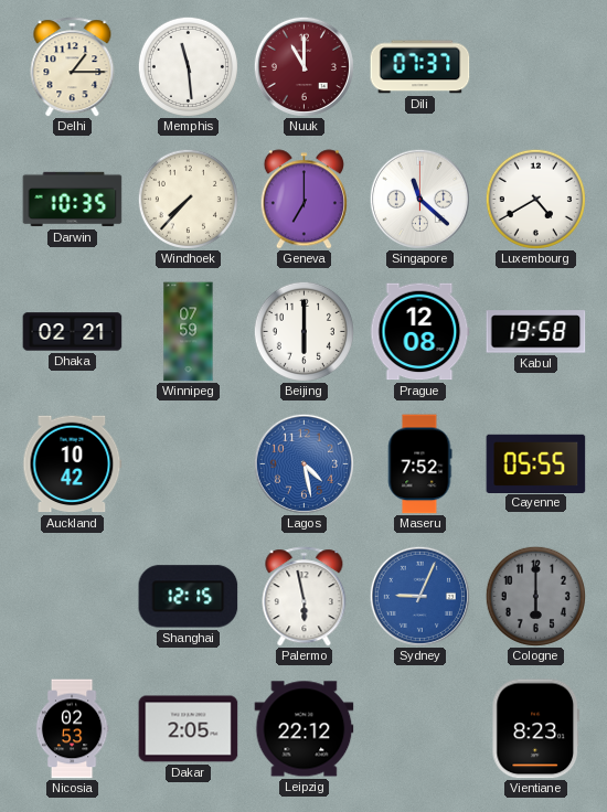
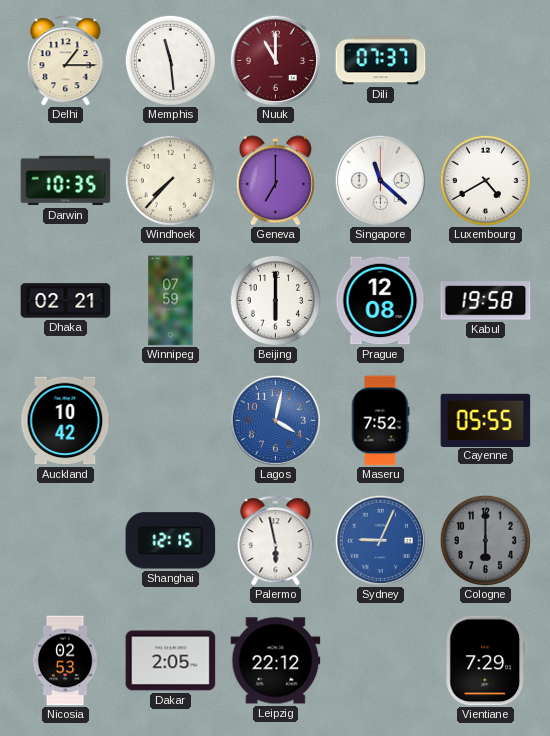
Lagos: 4:28 -> 4:02
Vientiane: 8:23 -> 7:29
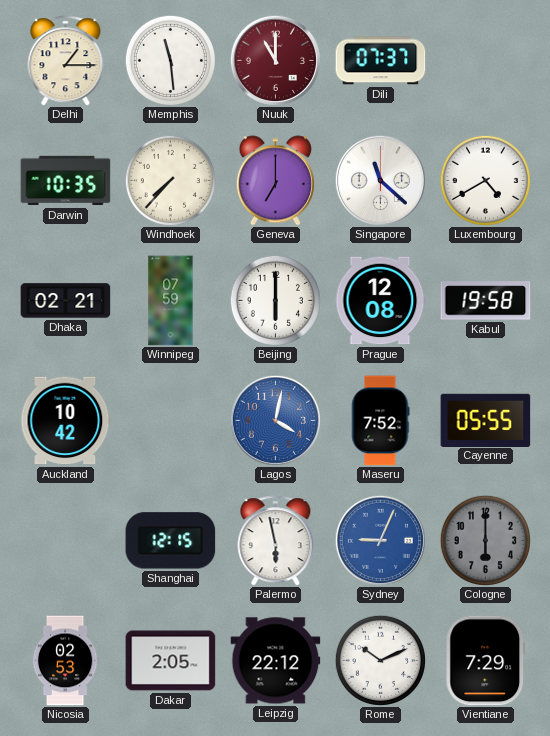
Rome: none -> 10:11
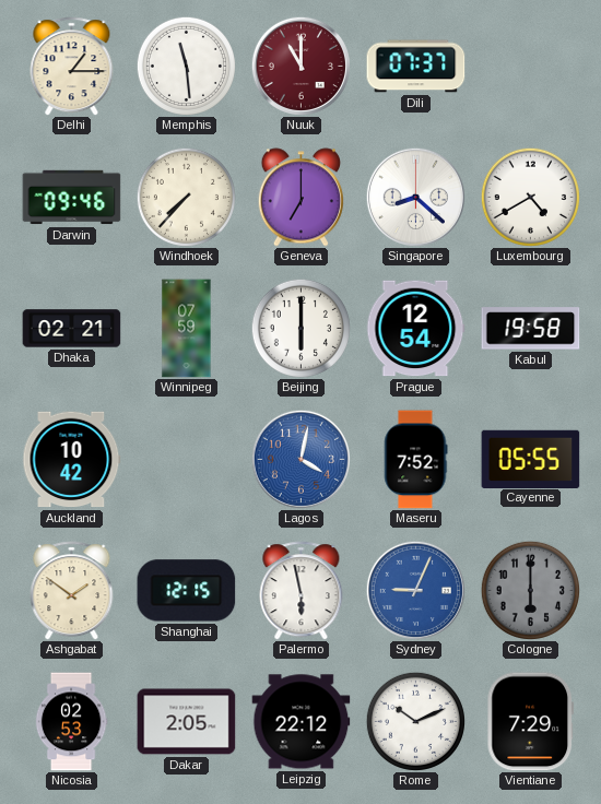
Darwin: 10:35 -> 09:46
Singapore: 11:22 -> 8:22
Prague: 12:08 -> 12:54
Ashgabat: none -> 1:51
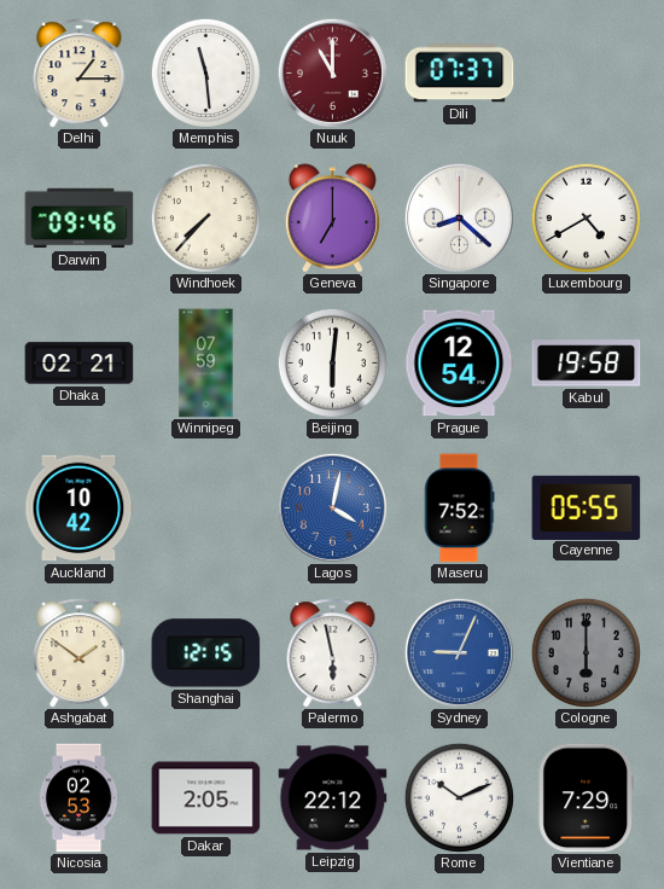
Beijing: 6:00 -> 6:01
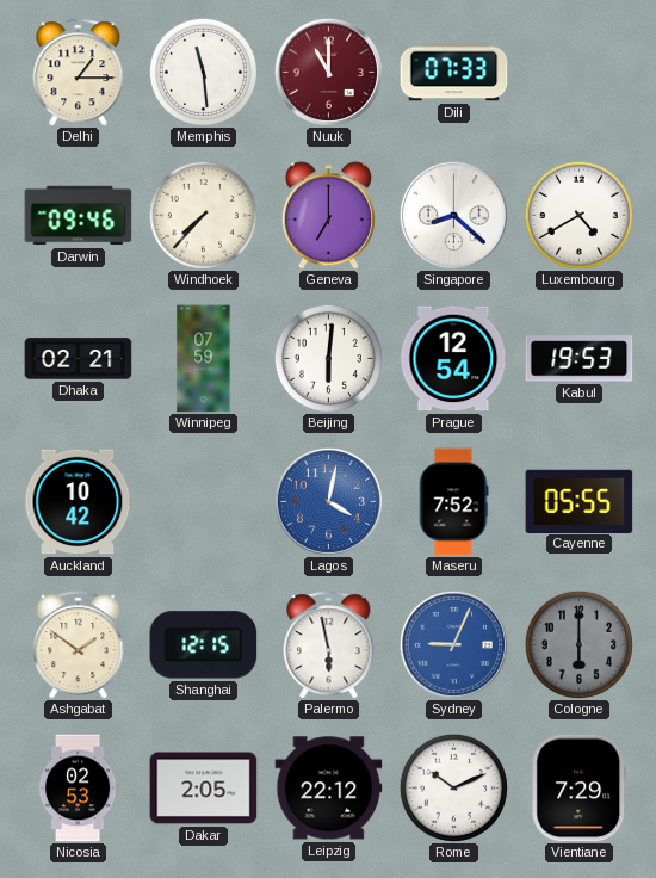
Dili: 07:37 -> 07:33
Kabul: 19:58 -> 19:53
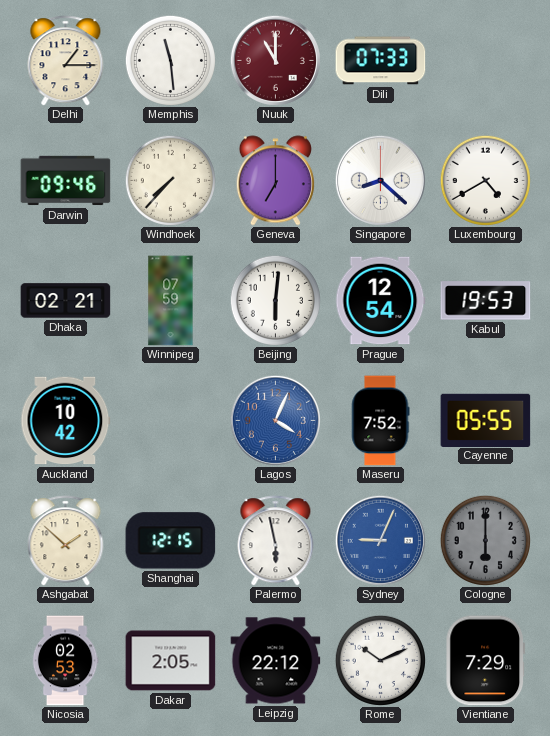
Lagos: 4:02 -> 4:04
Ashgabat: 1:51 -> 1:52
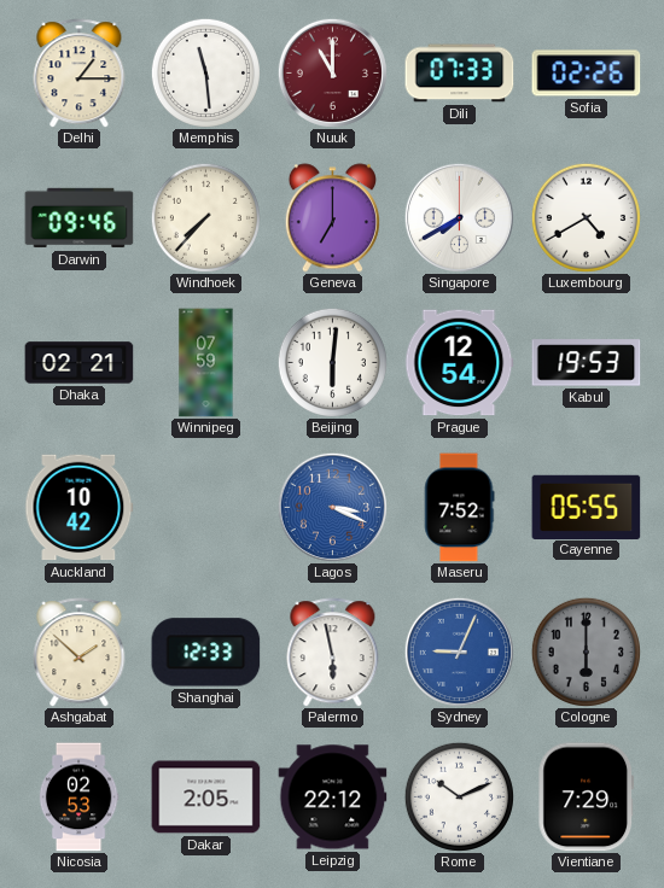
Sofia: none -> 02:26
Singapore: 8:22 -> 7:40
Lagos: 4:04 -> 3:19
Shanghai: 12:15 -> 12:33
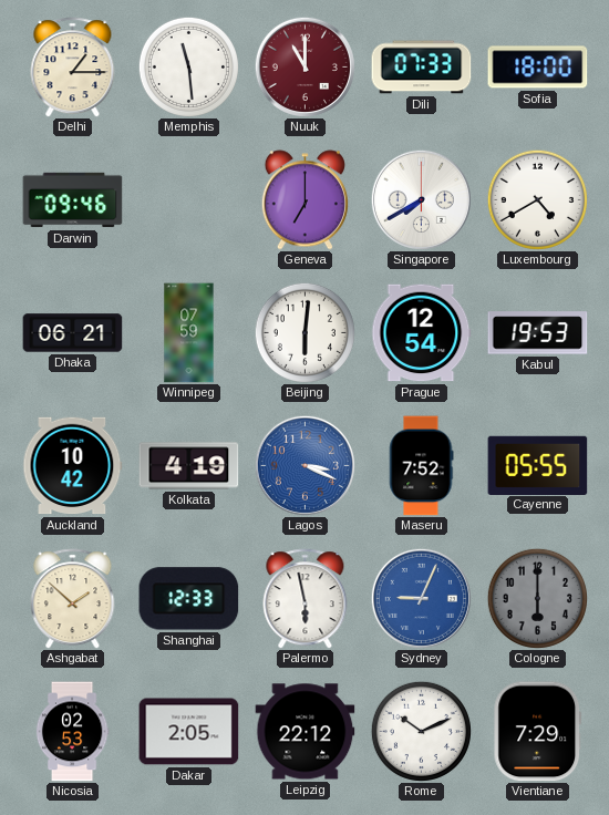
Sofia: 02:26 -> 18:00
Windhoek: 7:37 -> none
Dhaka: 02:21 -> 06:21
Kolkata: none -> 4:19
